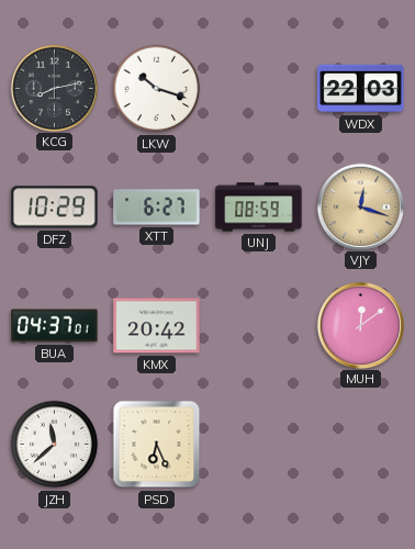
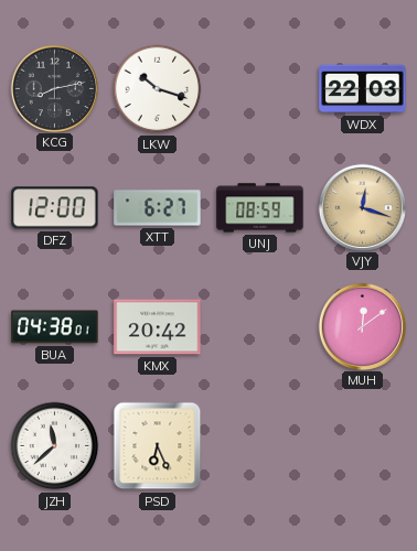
DFZ: 10:29 -> 12:00
BUA: 04:37 -> 04:38
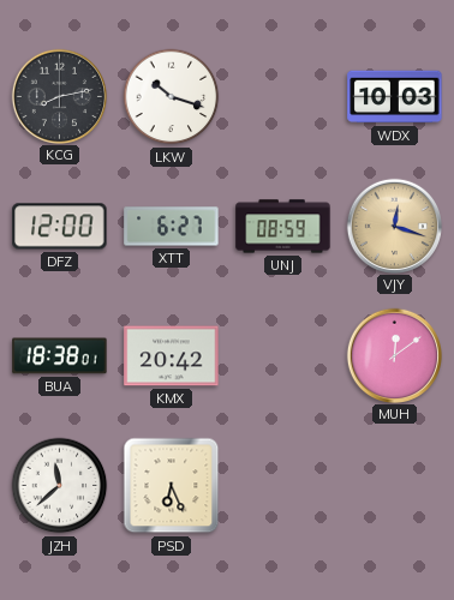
WDX: 22:03 -> 10:03
BUA: 04:38 -> 18:38
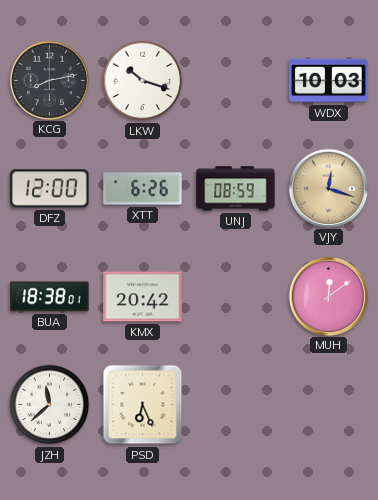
XTT: 6:27 -> 6:26
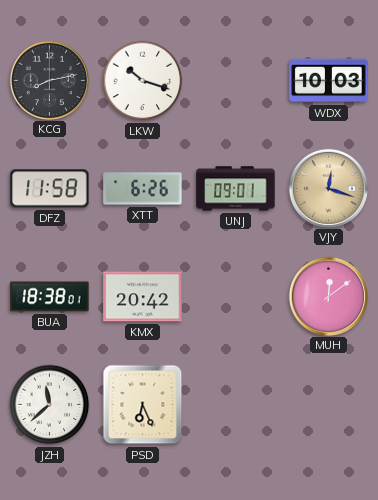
DFZ: 12:00 -> 11:58
UNJ: 08:59 -> 09:01
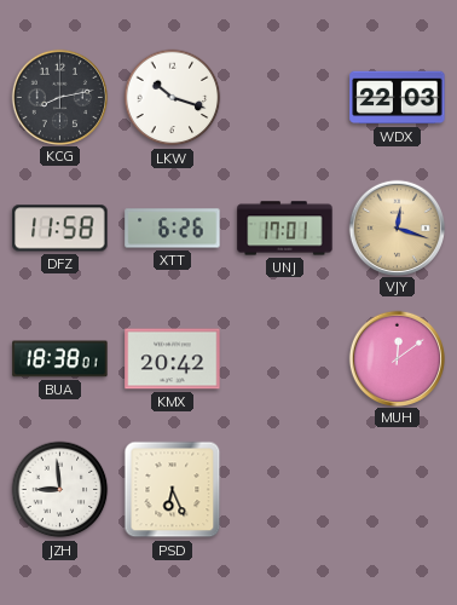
WDX: 10:03 -> 22:03
UNJ: 09:01 -> 17:01
JZH: 11:38 -> 8:59
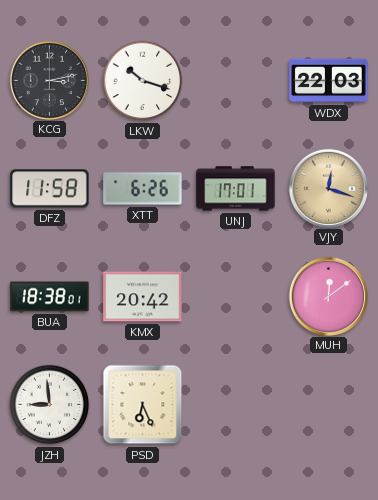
KCG: 8:13 -> 3:13
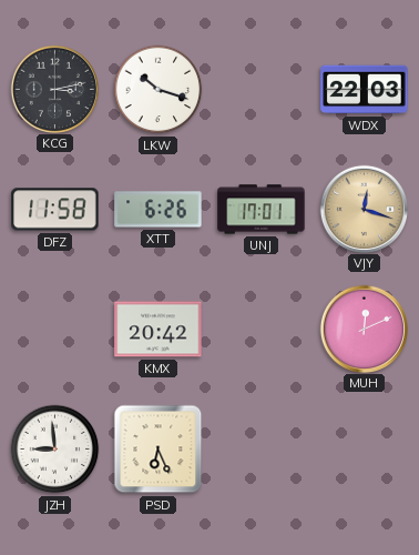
BUA: 18:38 -> none
MUH: 12:09 -> 12:11
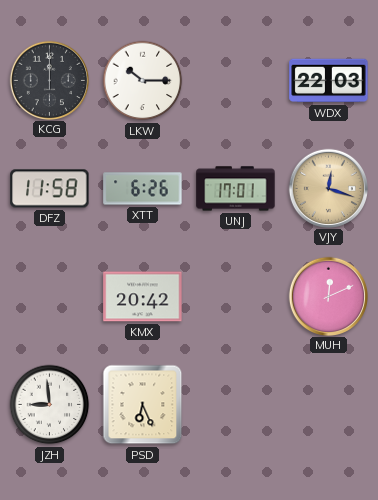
KCG: 3:13 -> 12:00
LKW: 10:18 -> 10:15
